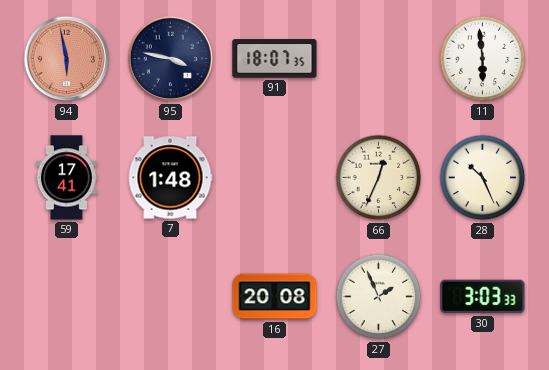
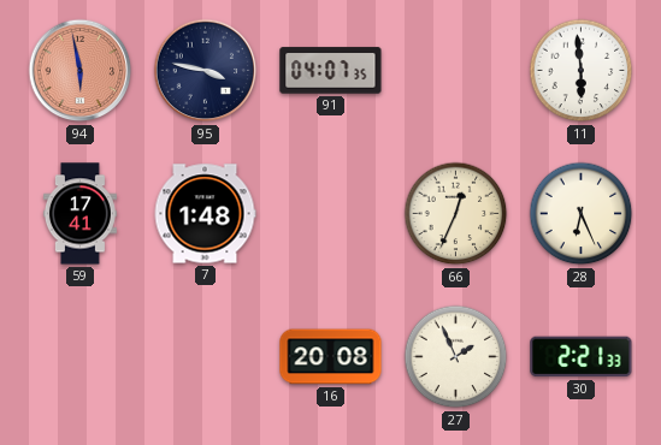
91: 18:07 -> 04:07
28: 10:26 -> 6:26
30: 3:03 -> 2:21
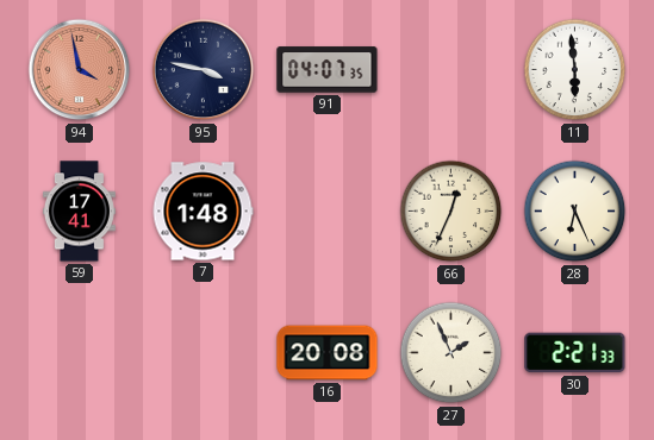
94: 5:58 -> 3:58
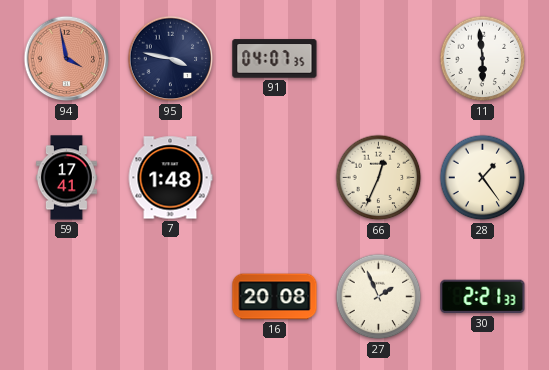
28: 6:26 -> 1:24
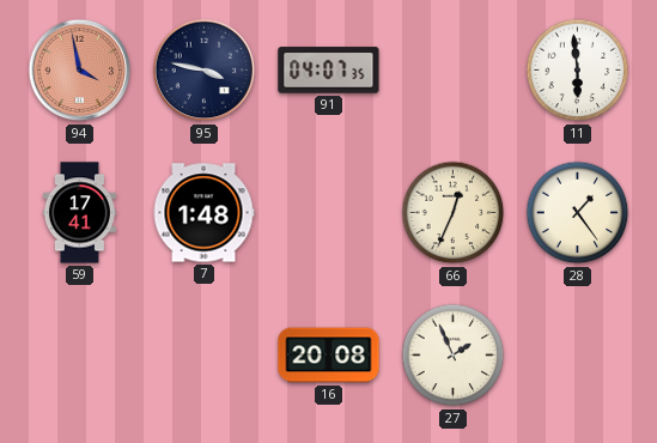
30: 2:21 -> none
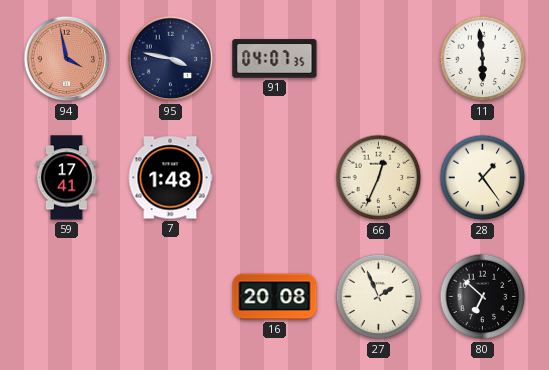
80: none -> 6:52
